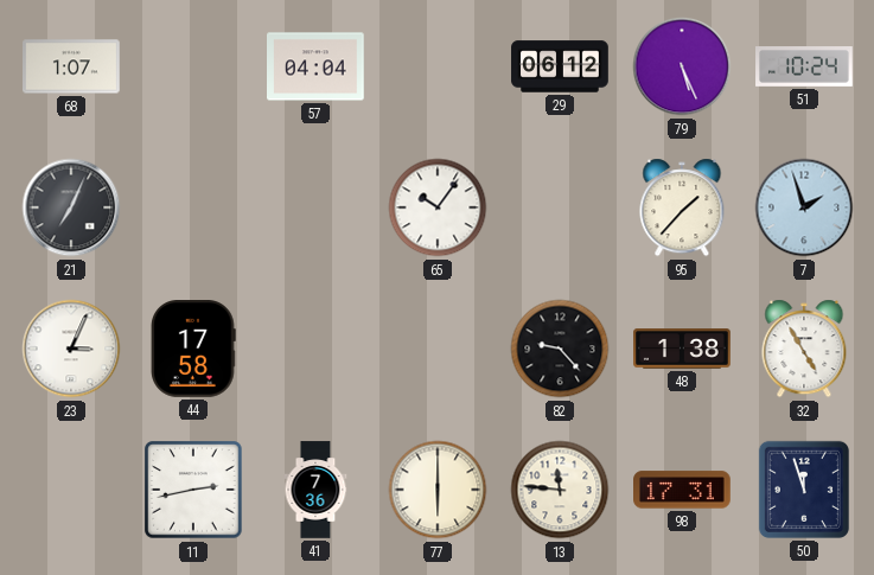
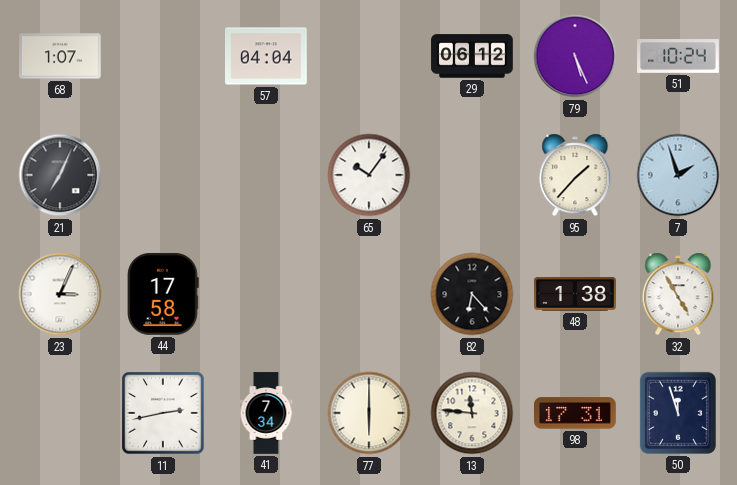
82: 9:23 -> 6:23
41: 7:36 -> 7:34
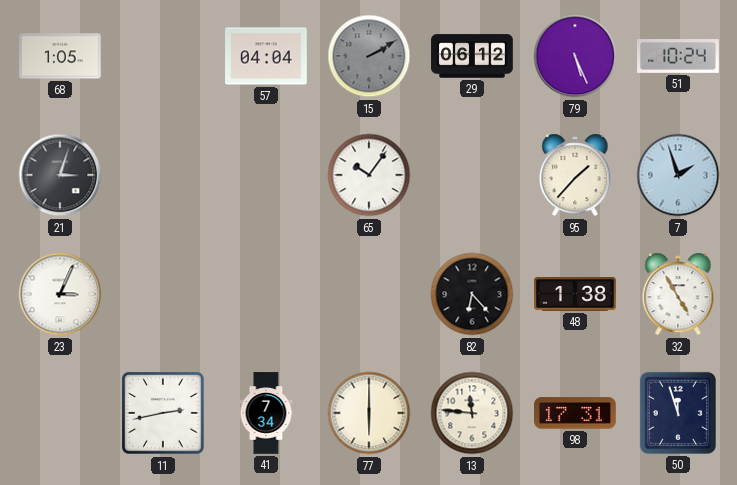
68: 1:07 -> 1:05
15: none -> 2:10
21: 7:04 -> 3:03
44: 17:58 -> none
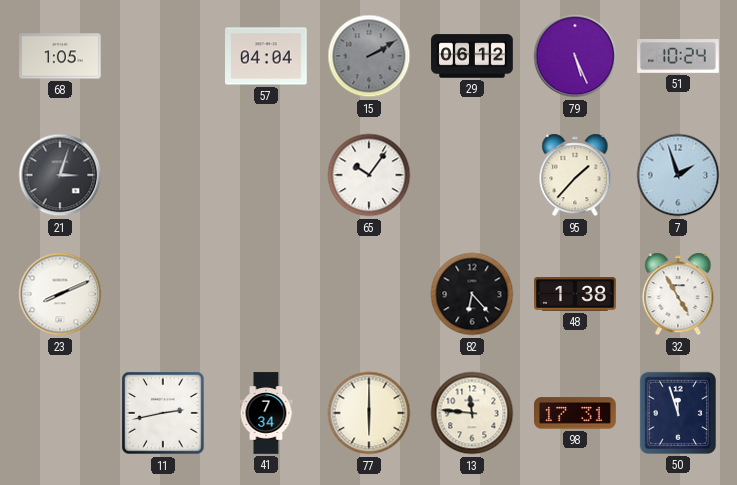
23: 3:04 -> 8:11
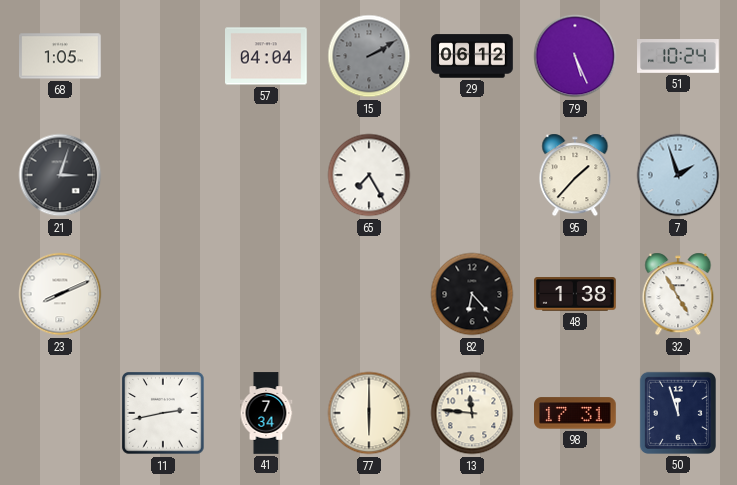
65: 10:06 -> 7:25
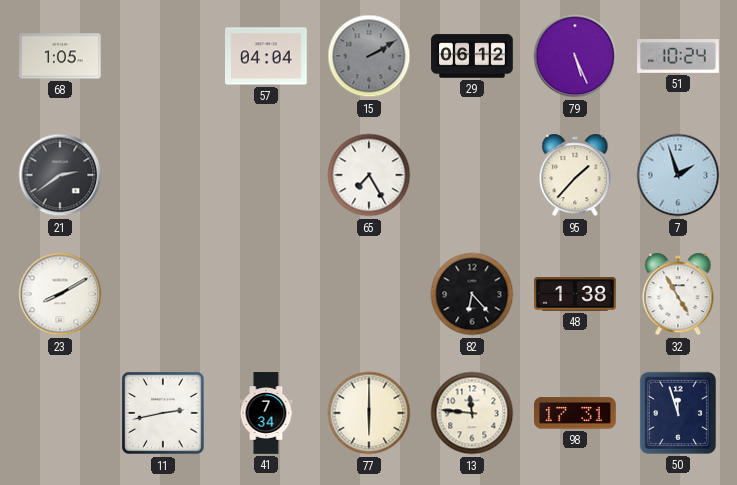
21: 3:03 -> 2:39
23: 8:11 -> 8:10
